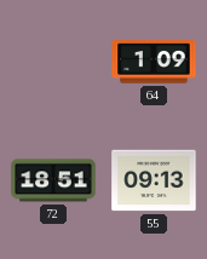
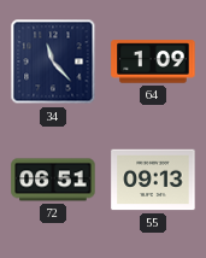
34: none -> 11:23
72: 18:51 -> 06:51
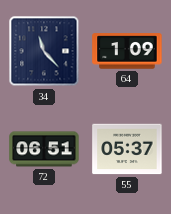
55: 09:13 -> 05:37
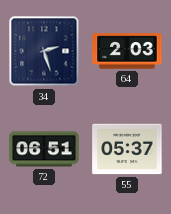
34: 11:23 -> 2:27
64: 1:09 -> 2:03
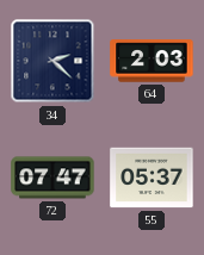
34: 2:27 -> 2:22
72: 06:51 -> 07:47
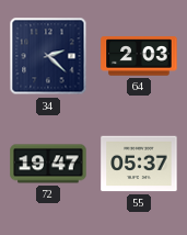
72: 07:47 -> 19:47
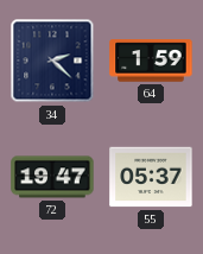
64: 2:03 -> 1:59
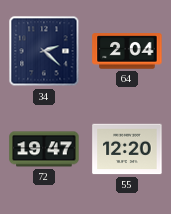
64: 1:59 -> 2:04
55: 05:37 -> 12:20
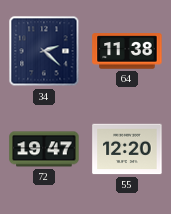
64: 2:04 -> 11:38
